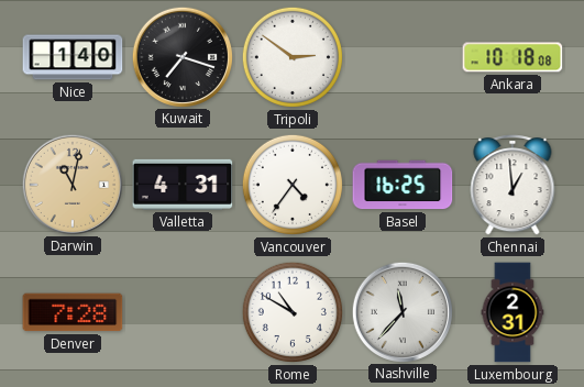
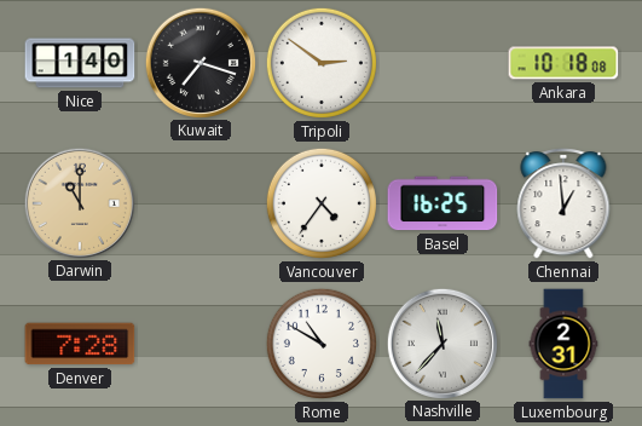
Darwin: 11:02 -> 11:00
Valletta: 4:31 -> none
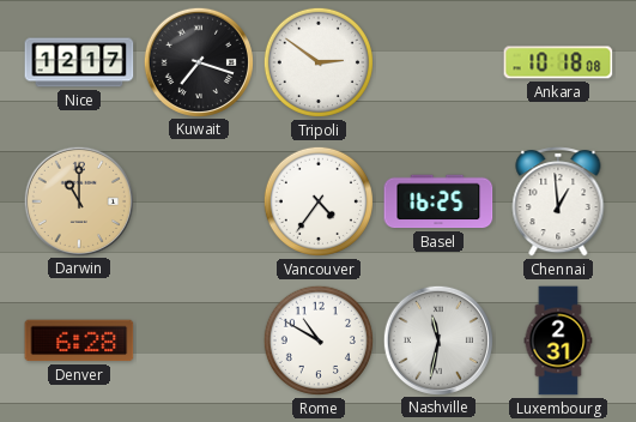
Nice: 1:40 -> 12:17
Denver: 7:28 -> 6:28
Nashville: 11:37 -> 11:32
